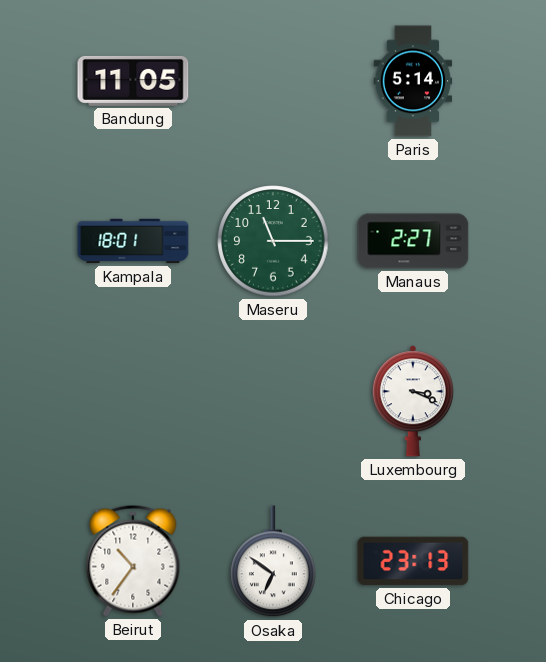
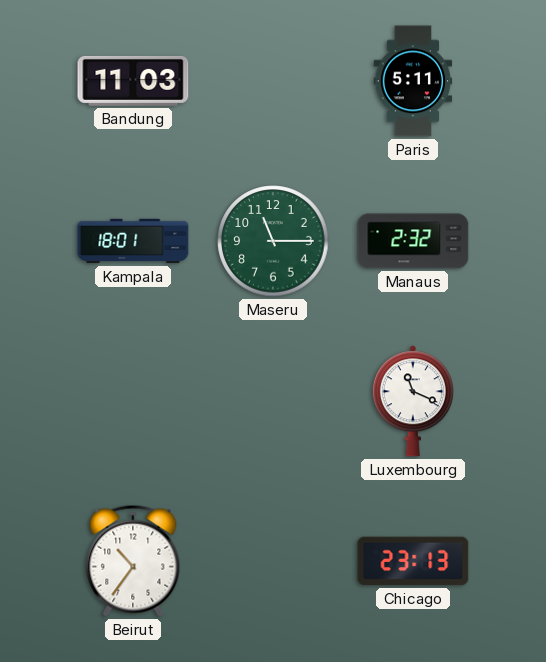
Bandung: 11:05 -> 11:03
Paris: 5:14 -> 5:11
Manaus: 2:27 -> 2:32
Luxembourg: 3:19 -> 11:19
Osaka: 6:51 -> none
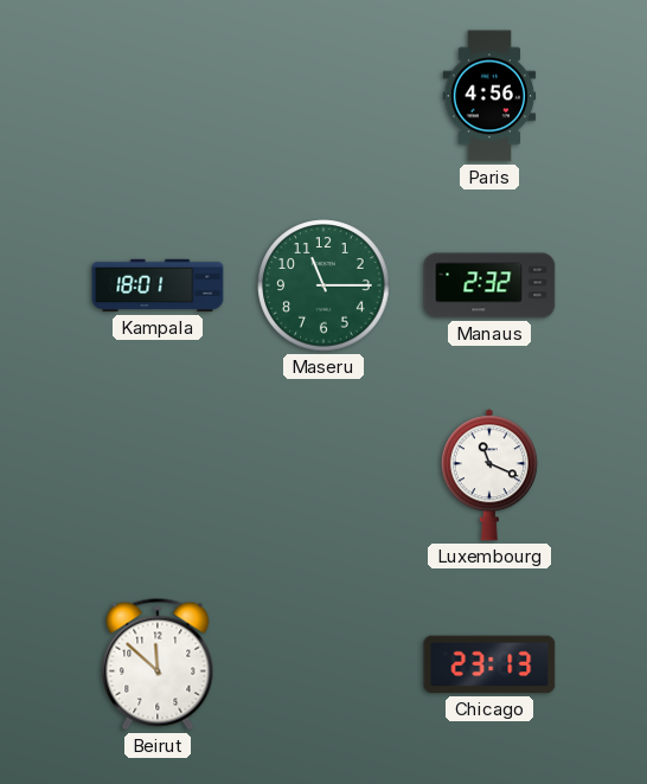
Bandung: 11:03 -> none
Paris: 5:11 -> 4:56
Beirut: 10:36 -> 11:52
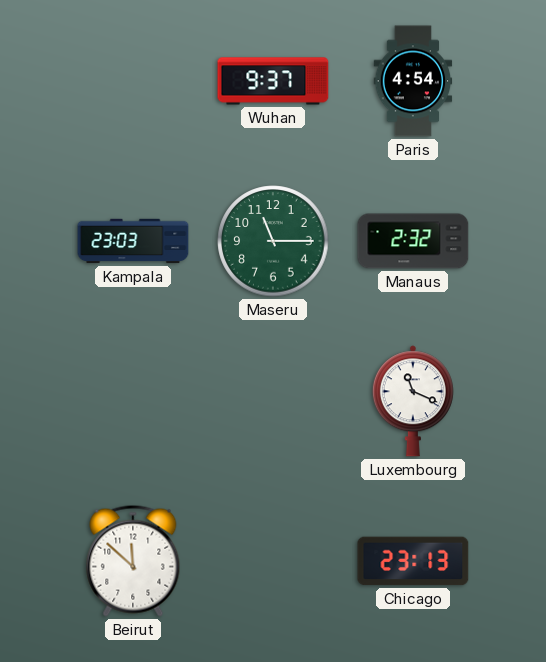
Wuhan: none -> 9:37
Paris: 4:56 -> 4:54
Kampala: 18:01 -> 23:03
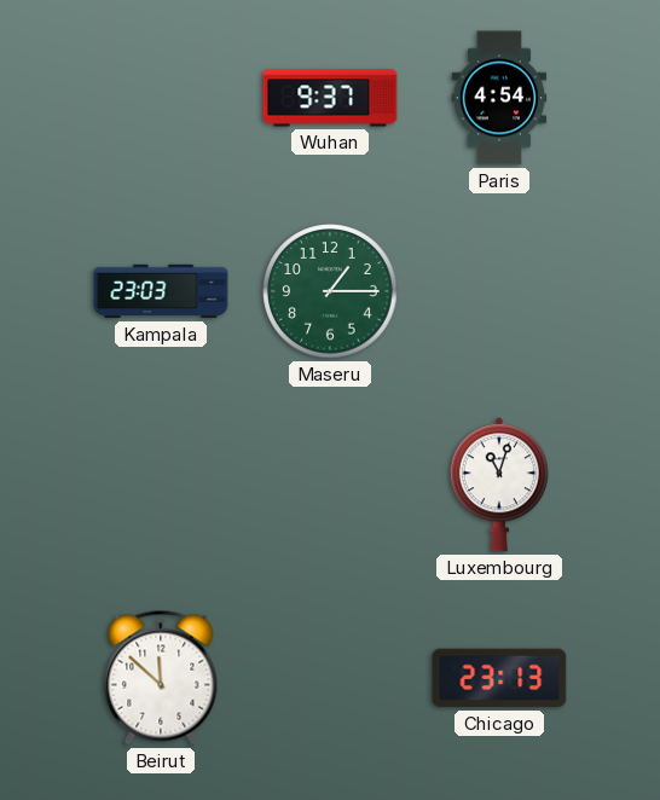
Maseru: 11:15 -> 1:15
Manaus: 2:32 -> none
Luxembourg: 11:19 -> 11:03
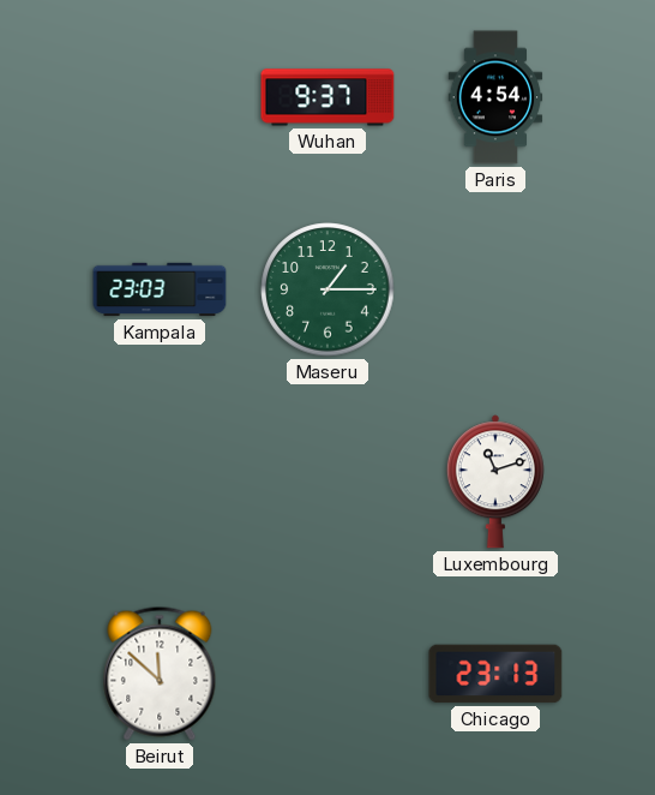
Luxembourg: 11:03 -> 11:12
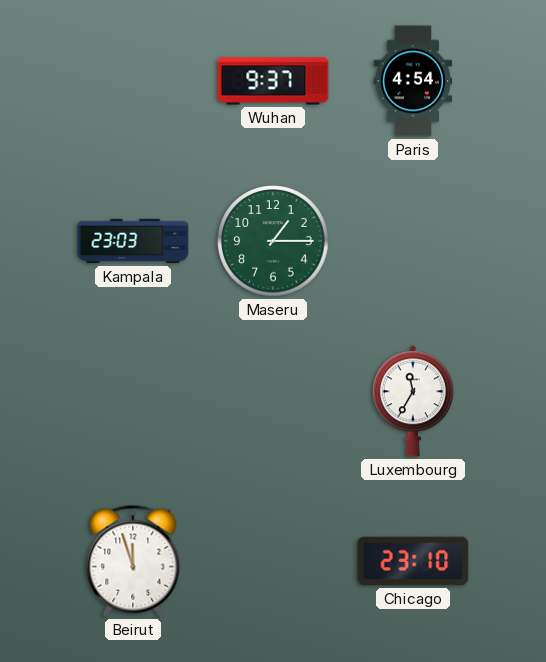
Luxembourg: 11:12 -> 11:35
Beirut: 11:52 -> 11:57
Chicago: 23:13 -> 23:10
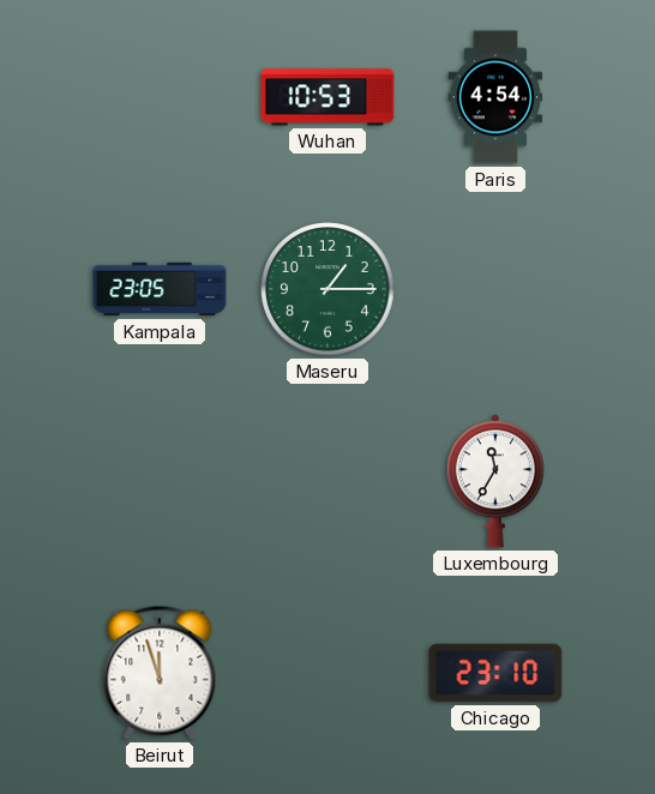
Wuhan: 9:37 -> 10:53
Kampala: 23:03 -> 23:05
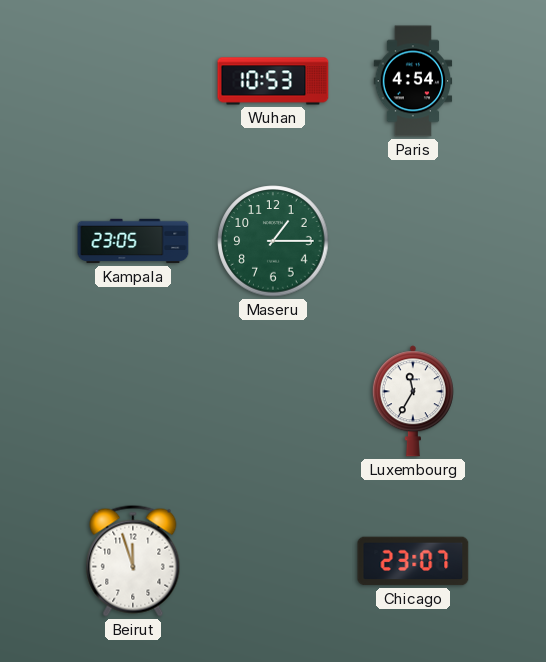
Chicago: 23:10 -> 23:07
